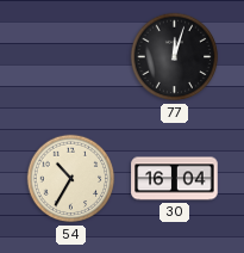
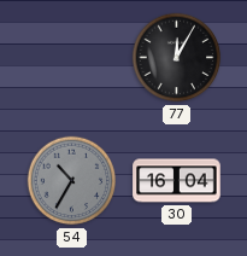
77: 12:03 -> 12:05
54 dial: cream -> grey
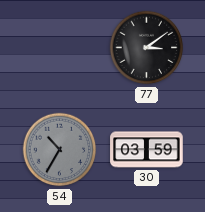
77: 12:05 -> 3:09
30: 16:04 -> 03:59
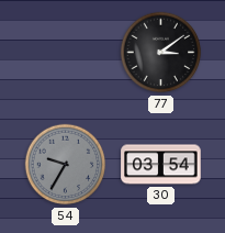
54: 10:35 -> 9:35
30: 03:59 -> 03:54
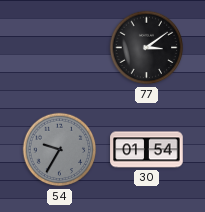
30: 03:54 -> 01:54
